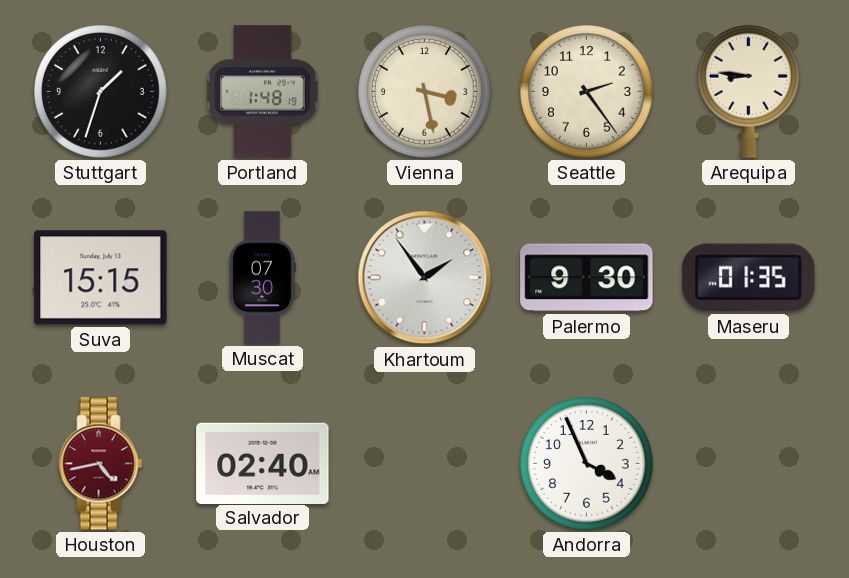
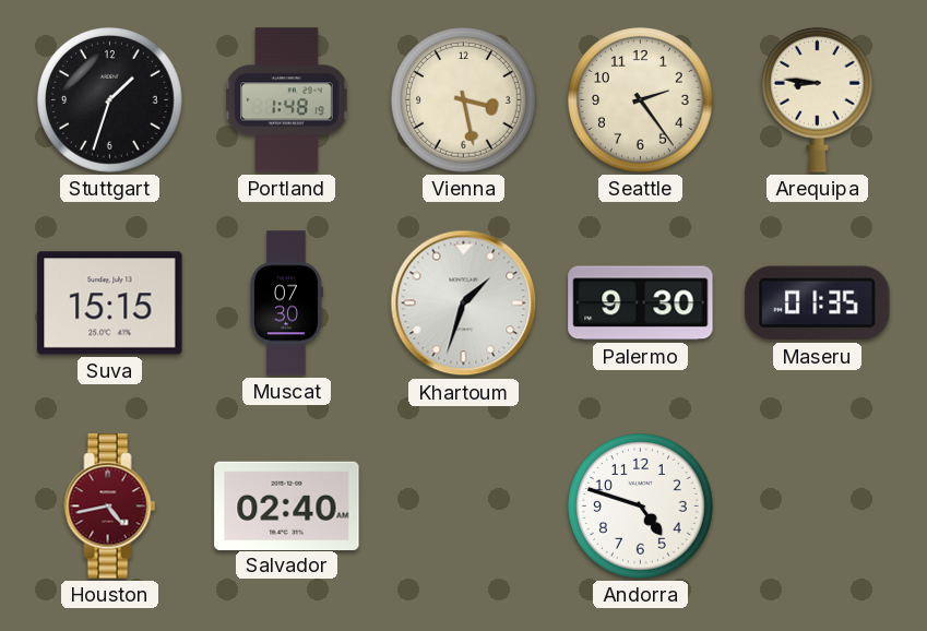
Khartoum: 1:54 -> 1:33
Andorra: 3:56 -> 4:48
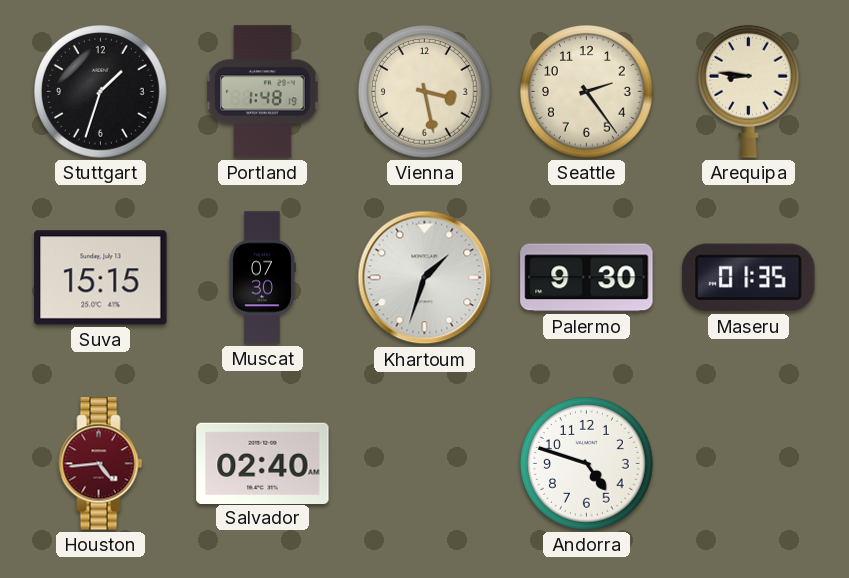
Houston: 4:43 -> 4:44
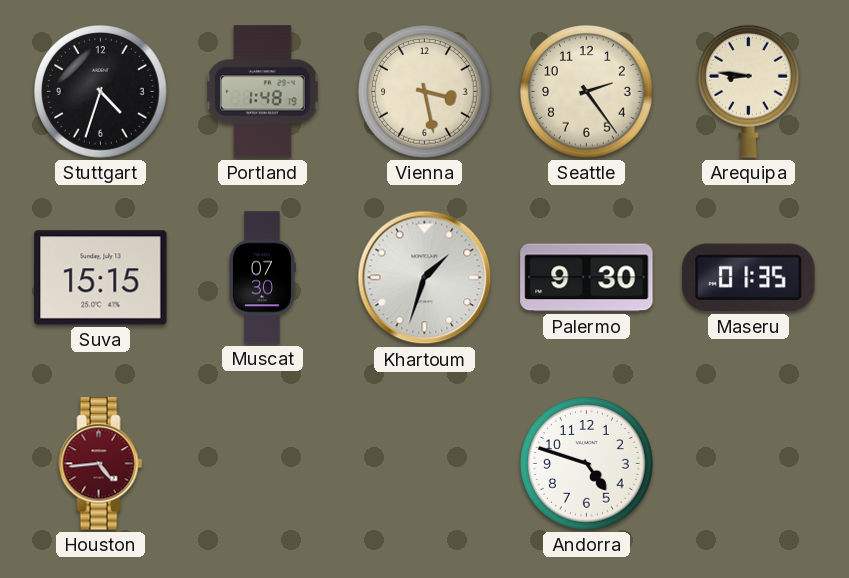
Stuttgart: 1:33 -> 4:33
Salvador: 02:40 -> none
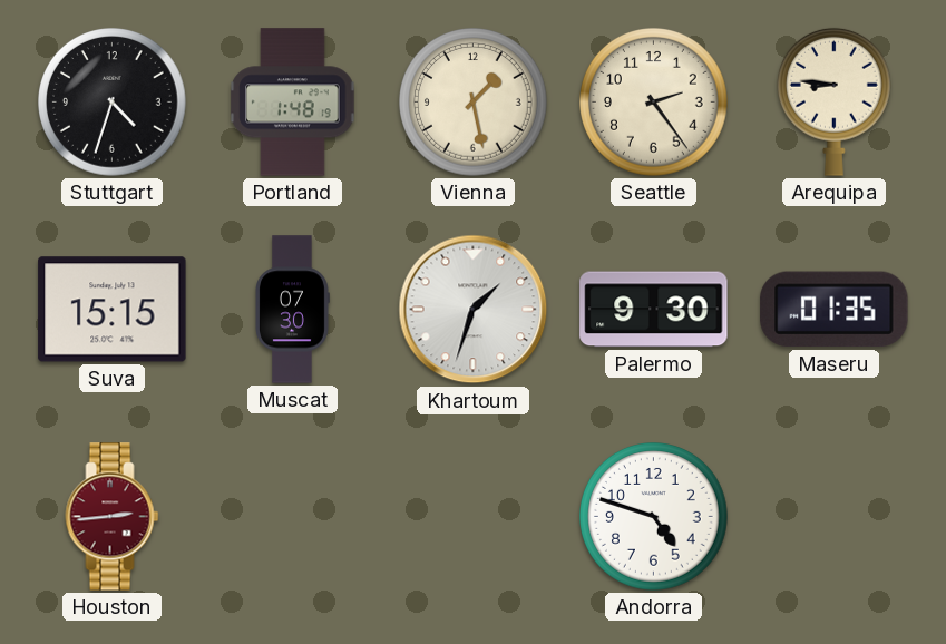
Vienna: 3:28 -> 1:28
Houston: 4:44 -> 2:44
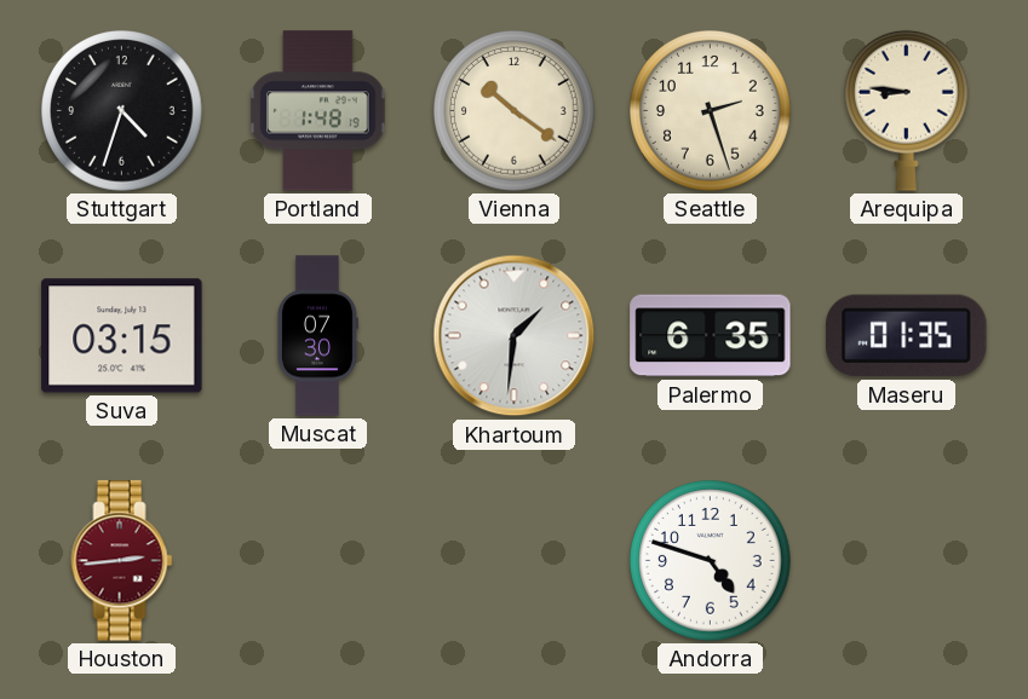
Vienna: 1:28 -> 10:21
Seattle: 2:24 -> 2:27
Suva: 15:15 -> 03:15
Khartoum: 1:33 -> 1:31
Palermo: 9:30 -> 6:35
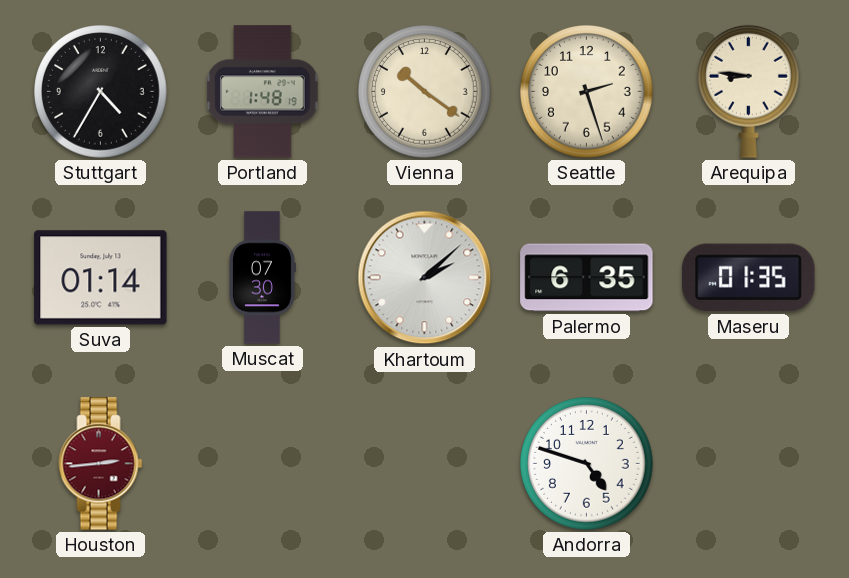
Stuttgart: 4:33 -> 4:35
Suva: 03:15 -> 01:14
Khartoum: 1:31 -> 2:08
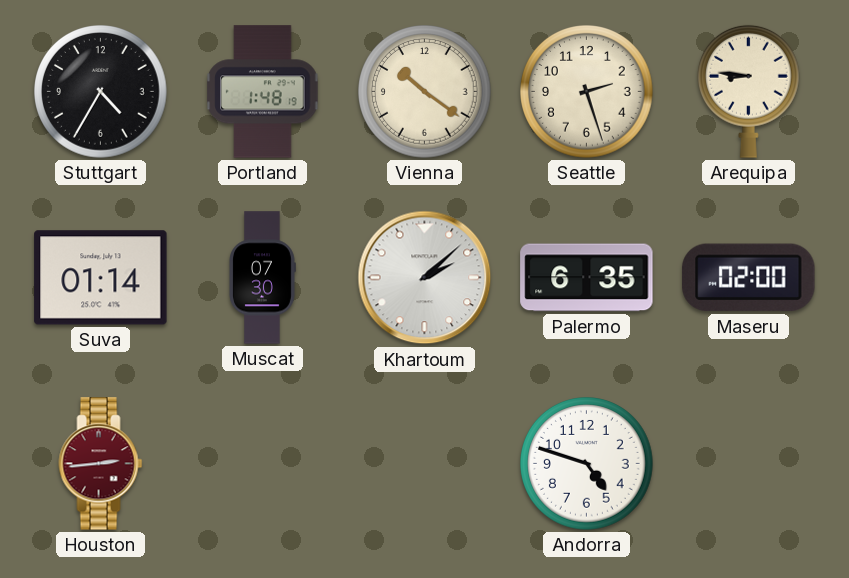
Maseru: 01:35 -> 02:00
